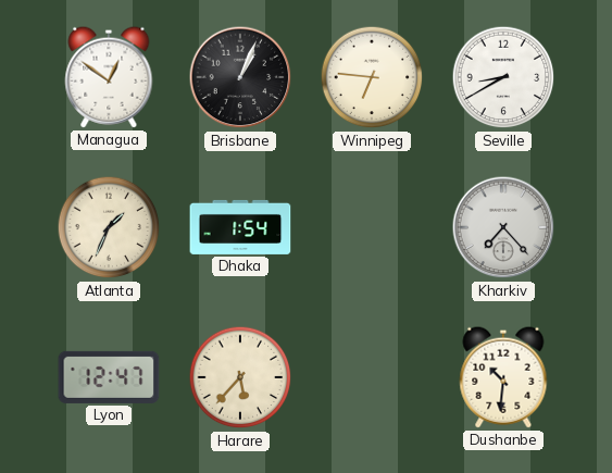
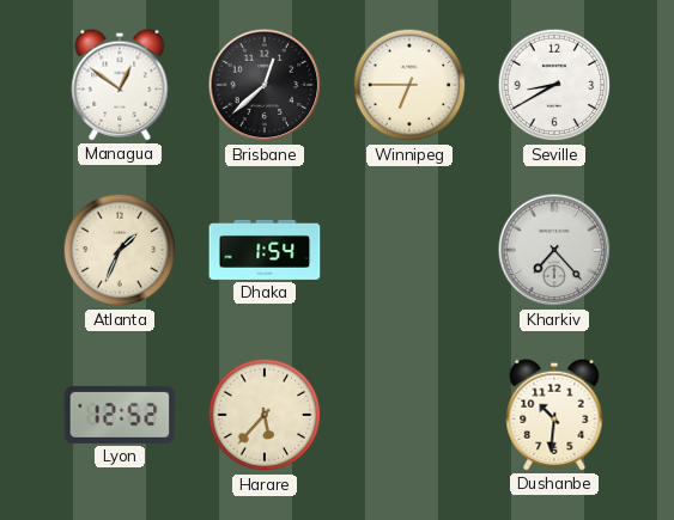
Brisbane: 1:04 -> 12:38
Winnipeg: 6:46 -> 6:45
Lyon: 12:47 -> 12:52
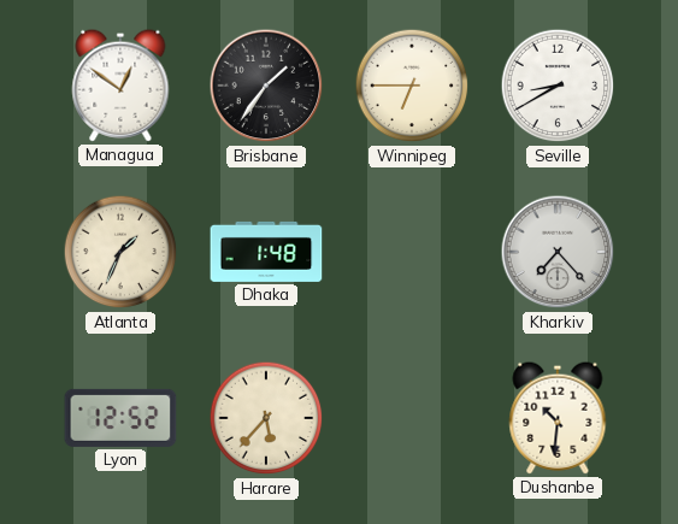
Brisbane: 12:38 -> 1:36
Dhaka: 1:54 -> 1:48
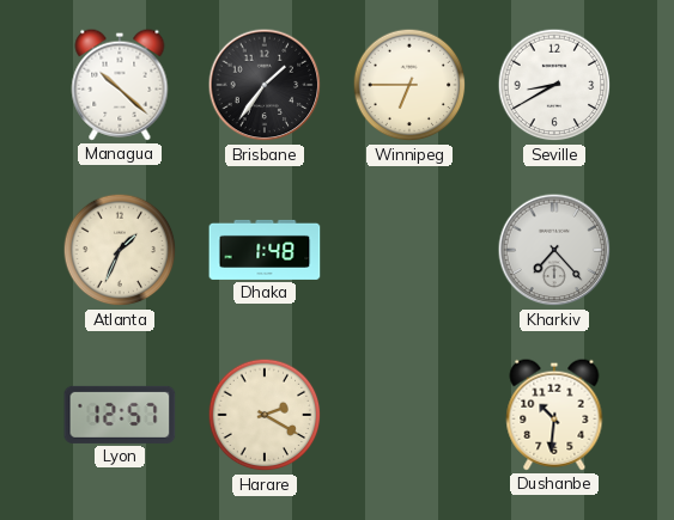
Managua: 12:51 -> 10:22
Lyon: 12:52 -> 12:57
Harare: 5:37 -> 2:20
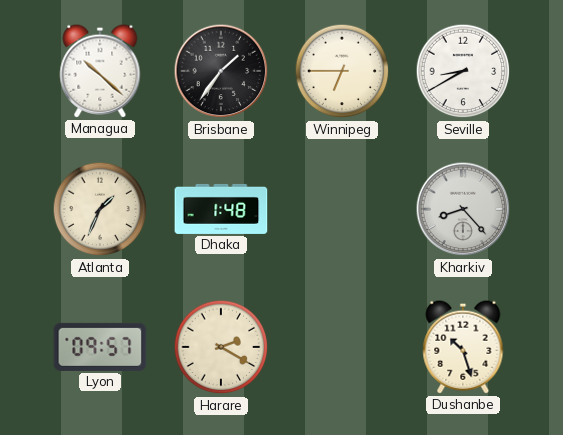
Kharkiv: 7:23 -> 8:23
Lyon: 12:57 -> 09:57
Dushanbe: 10:31 -> 10:27
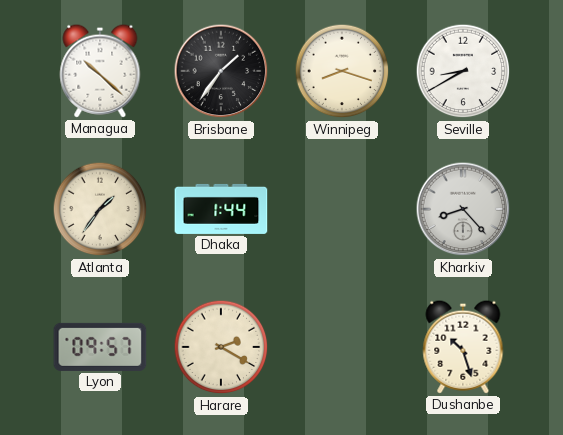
Winnipeg: 6:45 -> 8:18
Atlanta: 1:34 -> 1:36
Dhaka: 1:48 -> 1:44
